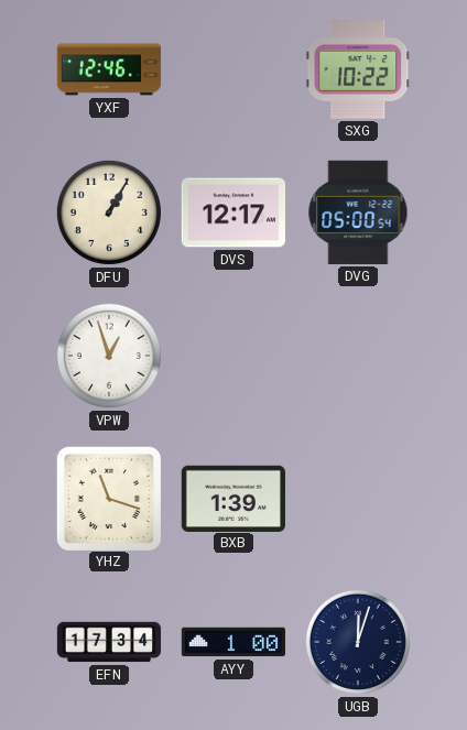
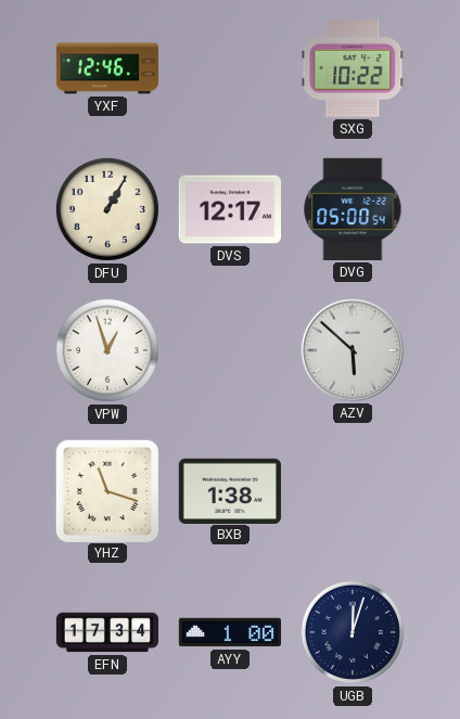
AZV: none -> 5:52
BXB: 1:39 -> 1:38
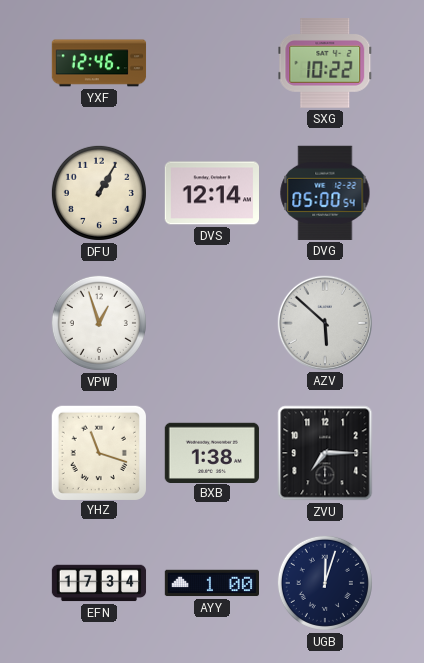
DVS: 12:17 -> 12:14
ZVU: none -> 7:15
